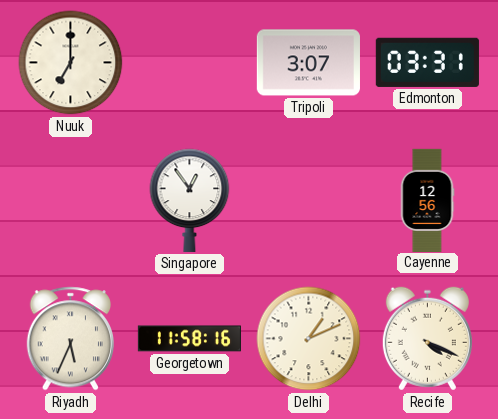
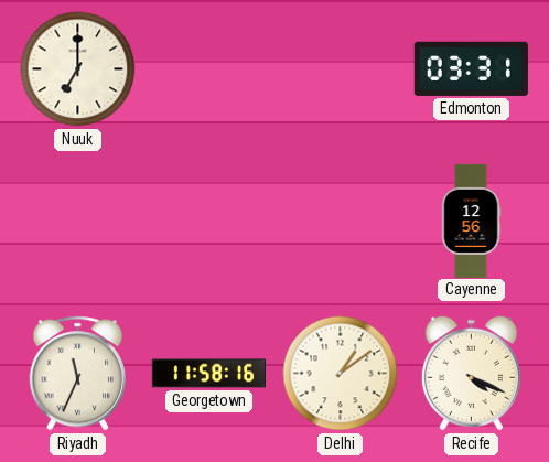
Tripoli: 3:07 -> none
Singapore: 12:54 -> none
Riyadh: 5:34 -> 11:34
Delhi: 1:11 -> 1:09
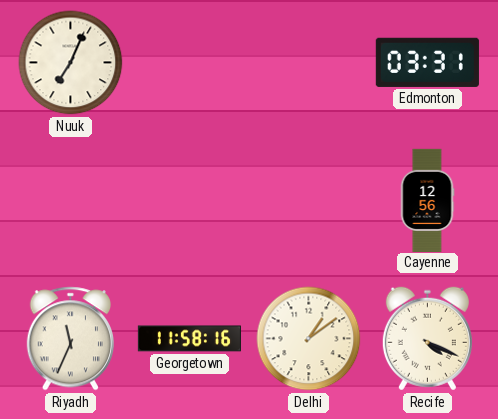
Nuuk: 7:00 -> 7:04
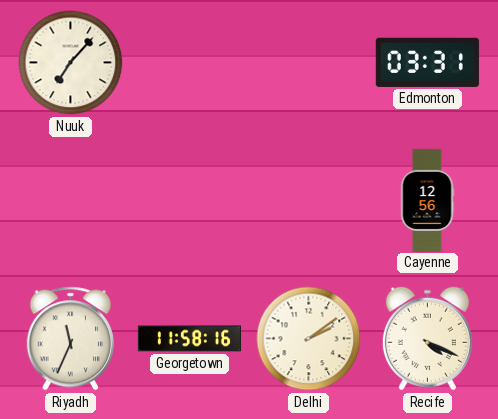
Nuuk: 7:04 -> 7:07
Delhi: 1:09 -> 2:09
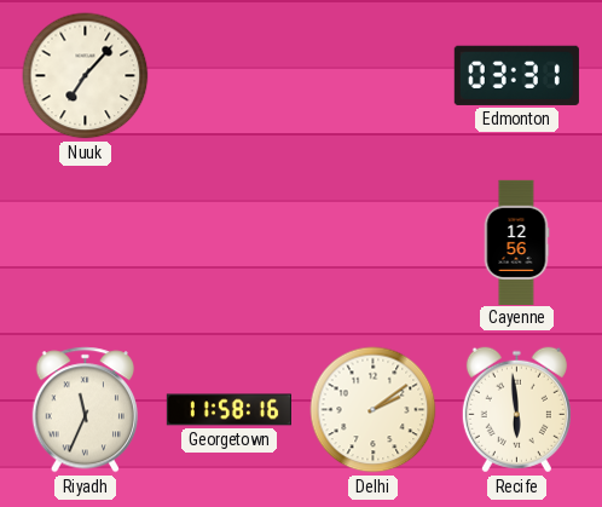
Recife: 4:19 -> 5:59
